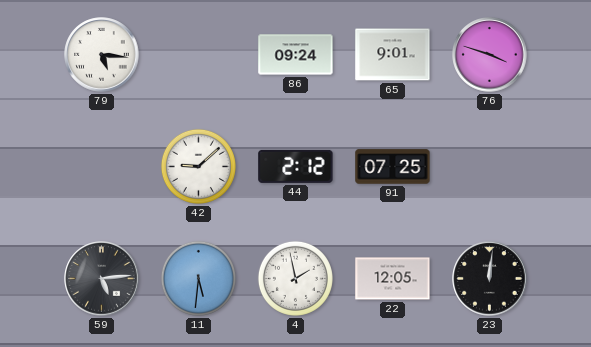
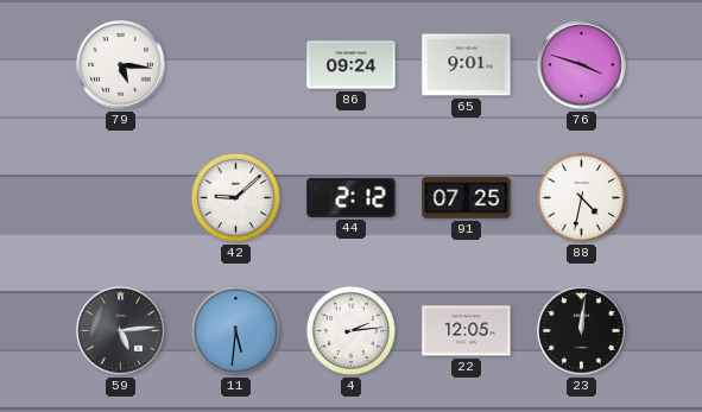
88: none -> 4:32
4: 1:58 -> 2:14
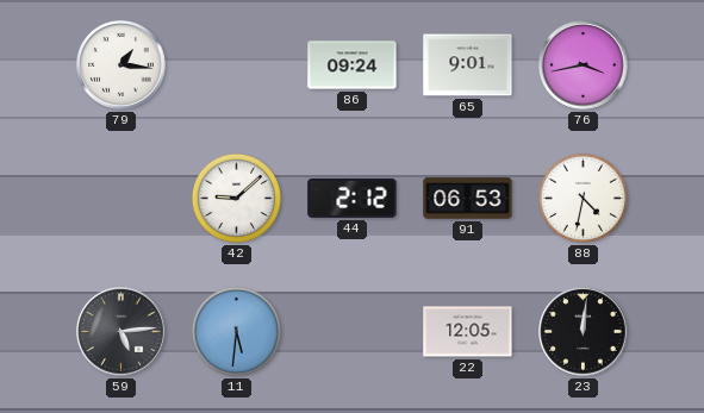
79: 5:16 -> 1:16
76: 3:48 -> 3:43
91: 07:25 -> 06:53
4: 2:14 -> none
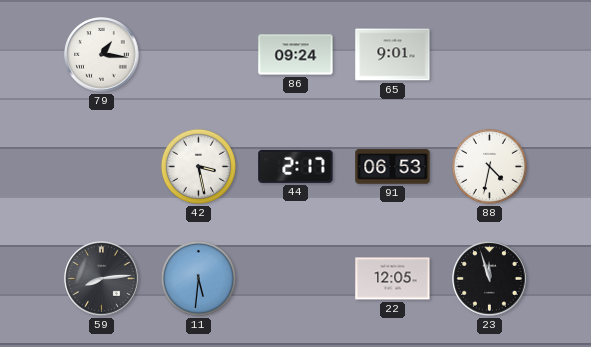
76: 3:43 -> none
42: 9:08 -> 3:28
44: 2:12 -> 2:17
59: 5:14 -> 8:14
23: 12:01 -> 11:57
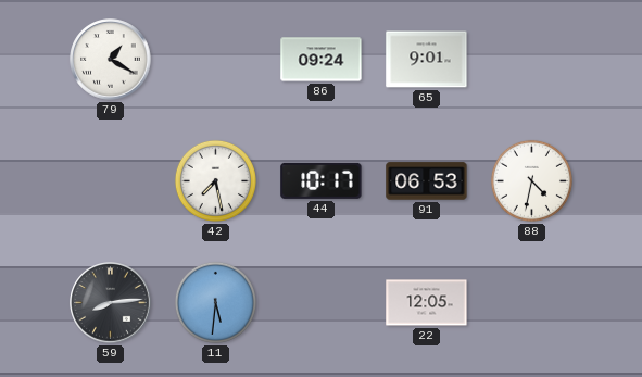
79: 1:16 -> 1:20
42: 3:28 -> 7:28
44: 2:17 -> 10:17
23: 11:57 -> none
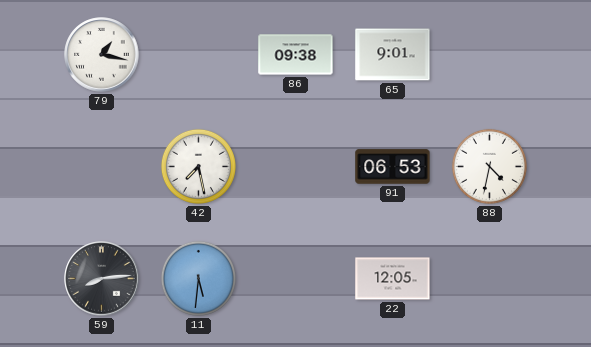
79: 1:20 -> 1:17
86: 09:24 -> 09:38
44: 10:17 -> none
